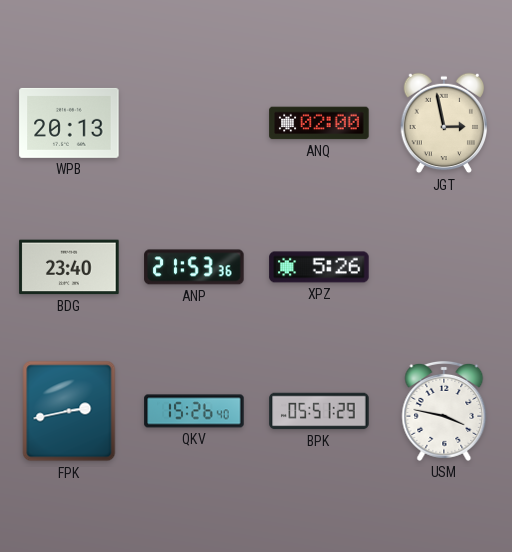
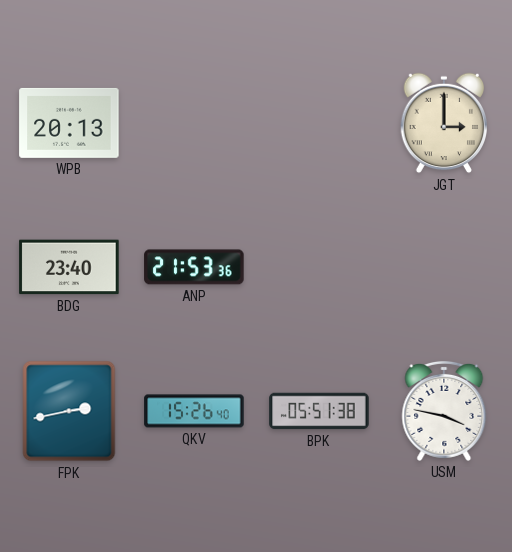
ANQ: 02:00 -> none
JGT: 2:58 -> 3:00
XPZ: 5:26 -> none
BPK: 05:51:29 -> 05:51:38
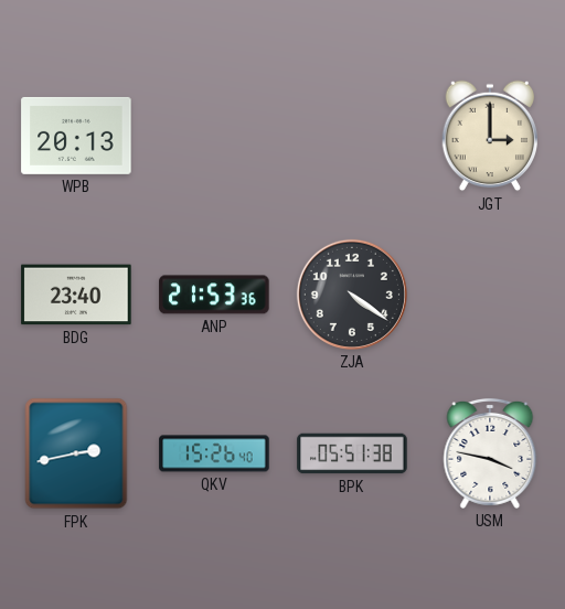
ZJA: none -> 4:21
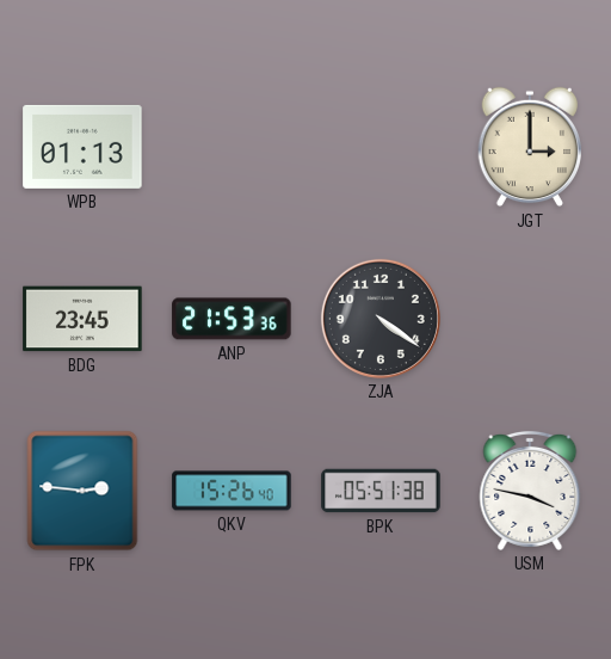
WPB: 20:13 -> 01:13
BDG: 23:40 -> 23:45
FPK: 2:43 -> 2:46
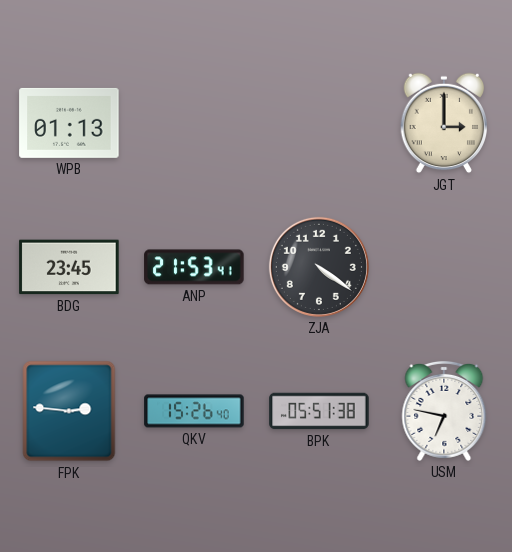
ANP: 21:53:36 -> 21:53:41
USM: 3:47 -> 6:47
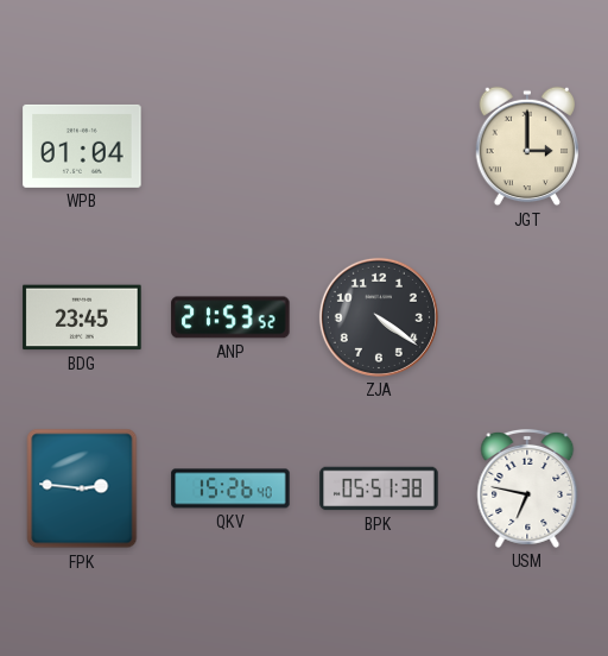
WPB: 01:13 -> 01:04
ANP: 21:53:41 -> 21:53:52
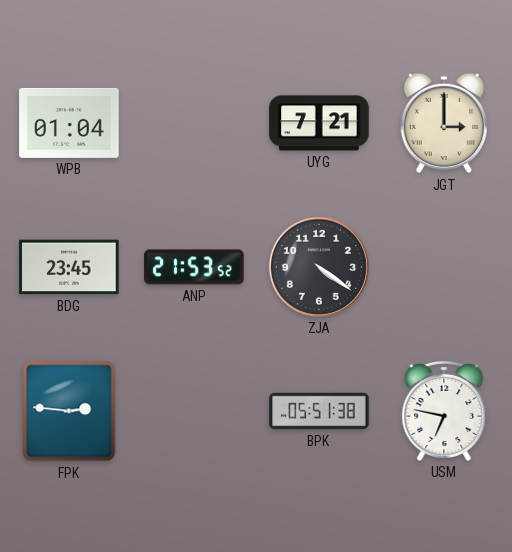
UYG: none -> 7:21
QKV: 15:26 -> none
